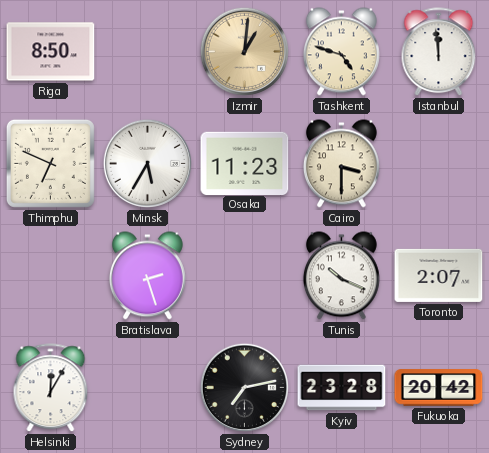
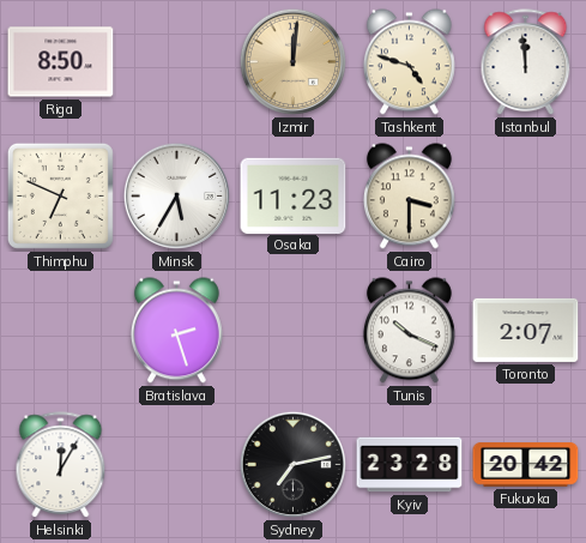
Izmir: 1:01 -> 12:01
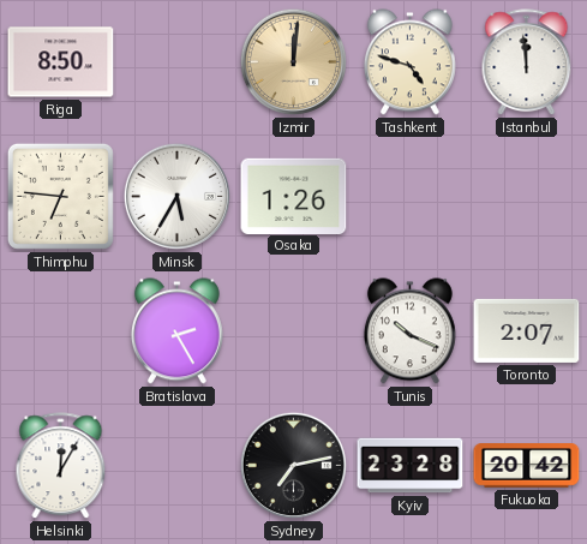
Thimphu: 6:49 -> 6:46
Osaka: 11:23 -> 1:26
Cairo: 3:30 -> none
Bratislava: 2:27 -> 2:25
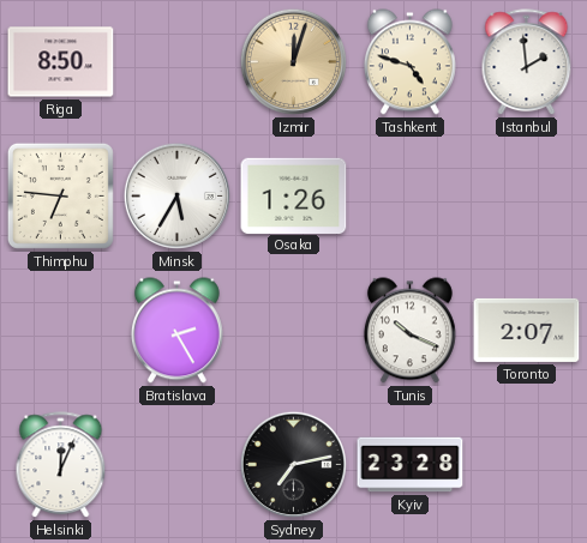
Izmir: 12:01 -> 12:03
Istanbul: 11:59 -> 1:59
Helsinki: 12:05 -> 12:04
Fukuoka: 20:42 -> none
